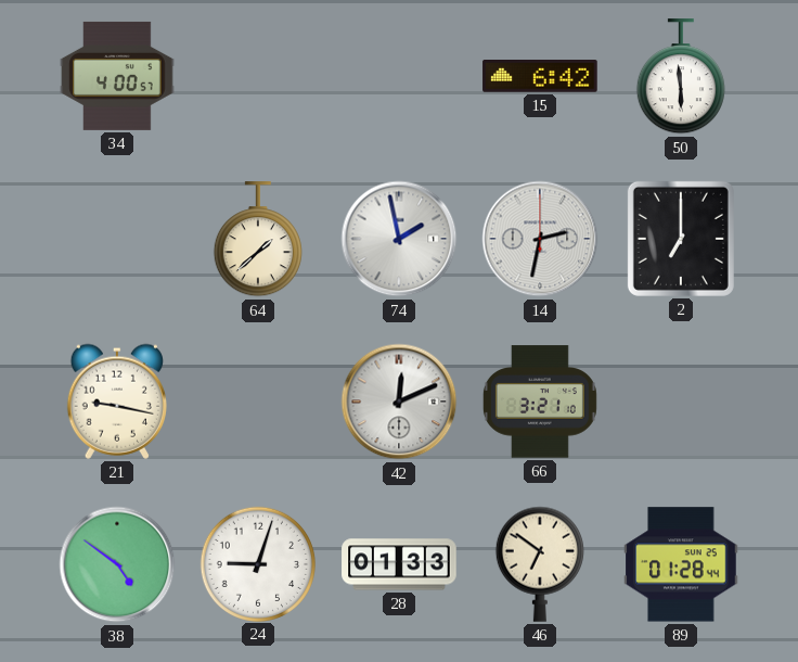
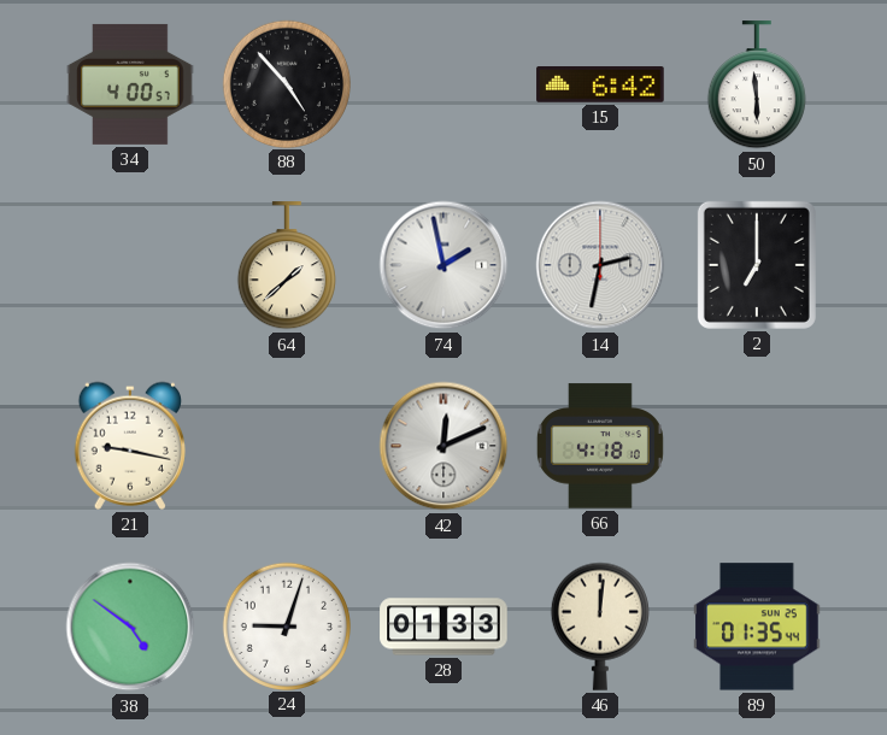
88: none -> 4:53
66: 3:21 -> 4:18
46: 6:51 -> 12:01
89: 01:28 -> 01:35
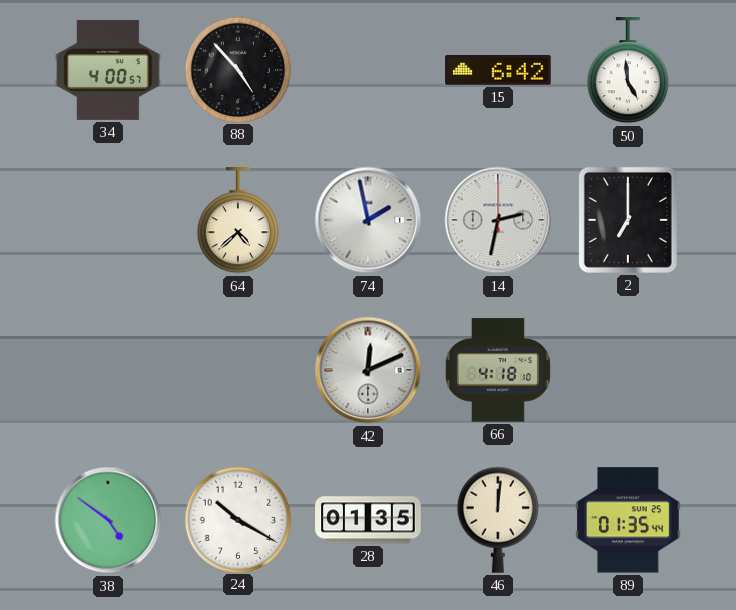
50: 5:59 -> 4:59
64: 1:38 -> 4:38
21: 9:17 -> none
24: 9:03 -> 10:20
28: 01:33 -> 01:35
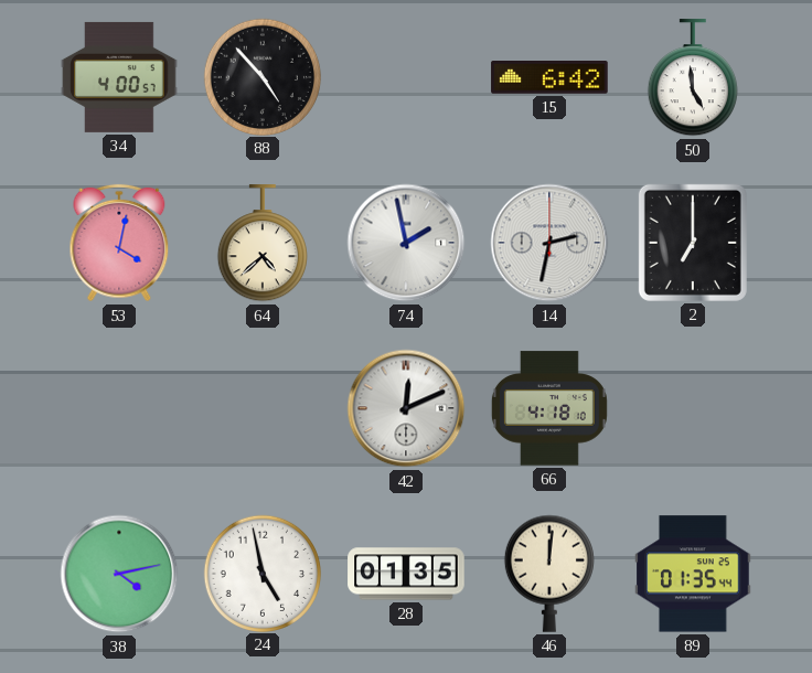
53: none -> 4:02
38: 4:51 -> 4:13
24: 10:20 -> 4:58
